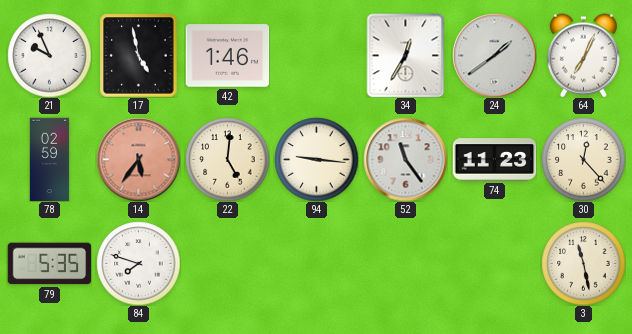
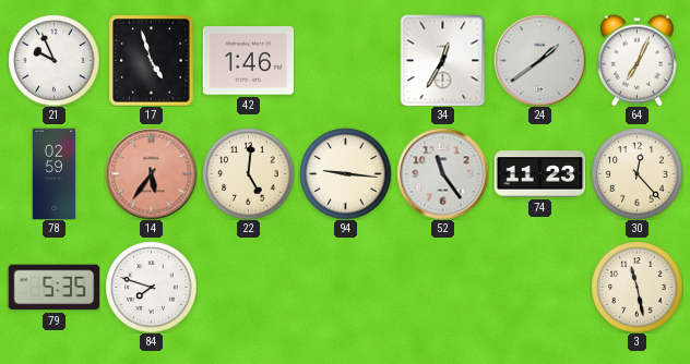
17: 4:58 -> 4:57
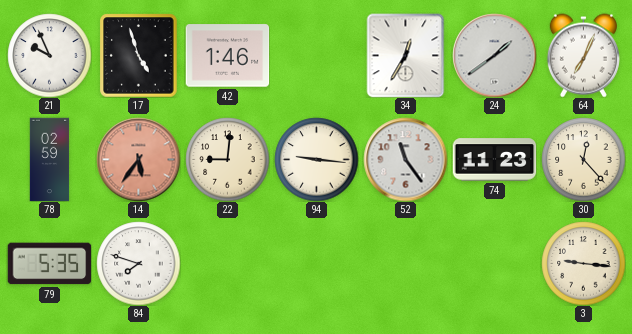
22: 5:01 -> 9:01
3: 11:28 -> 9:16
